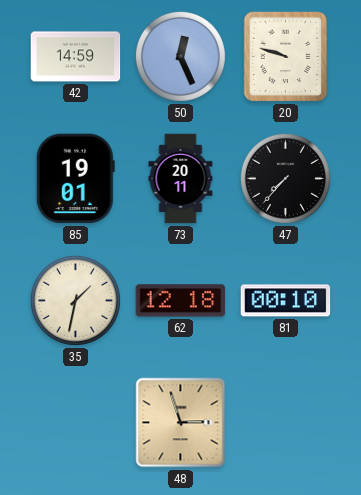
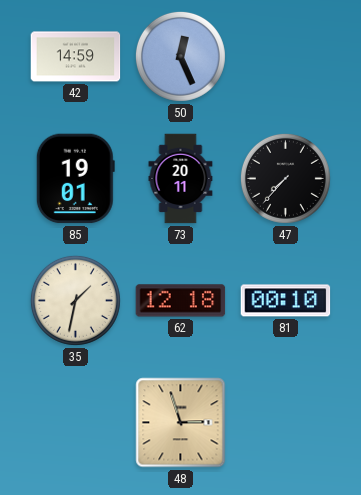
20: 9:48 -> none
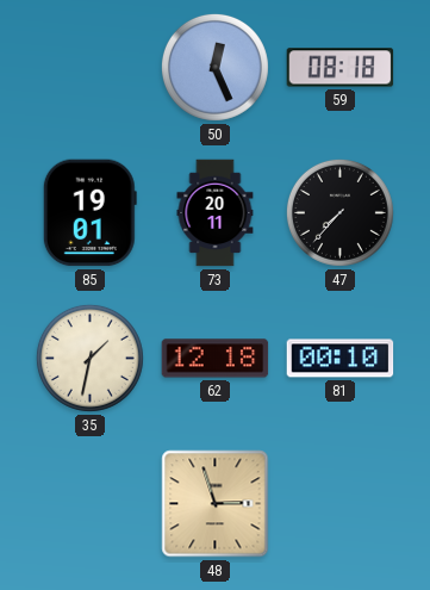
42: 14:59 -> none
59: none -> 08:18
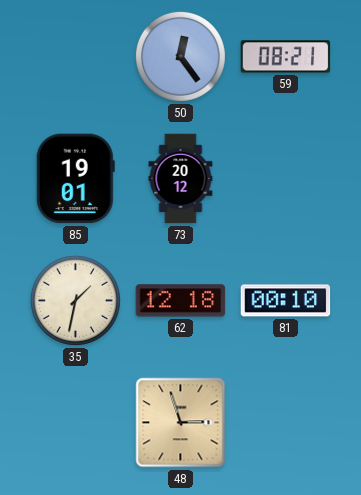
50: 12:26 -> 12:24
59: 08:18 -> 08:21
73: 20:11 -> 20:12
47: 7:37 -> none
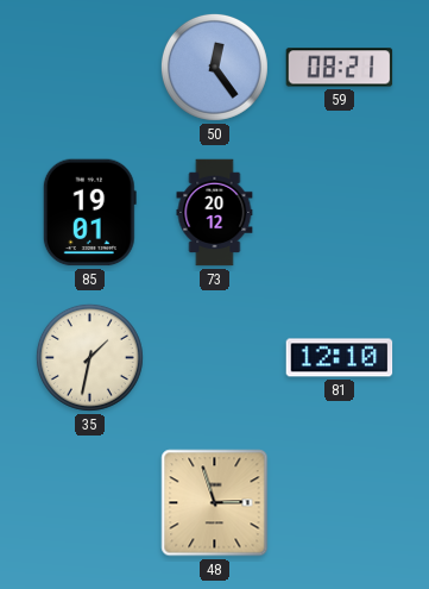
62: 12:18 -> none
81: 00:10 -> 12:10
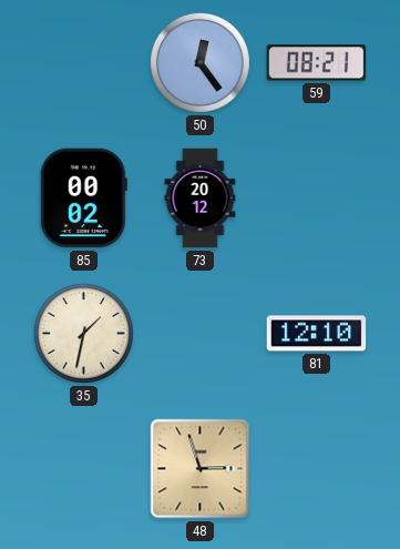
85: 19:01 -> 00:02
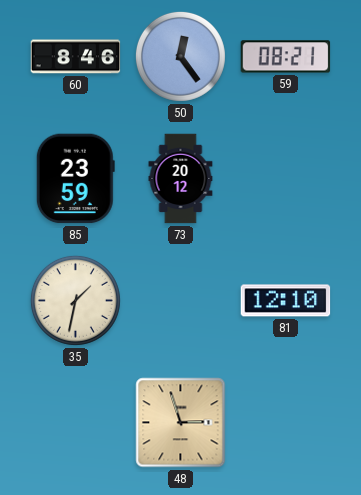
60: none -> 8:46
85: 00:02 -> 23:59
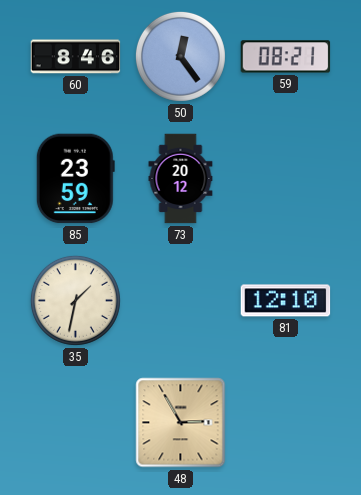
48: 2:57 -> 2:55
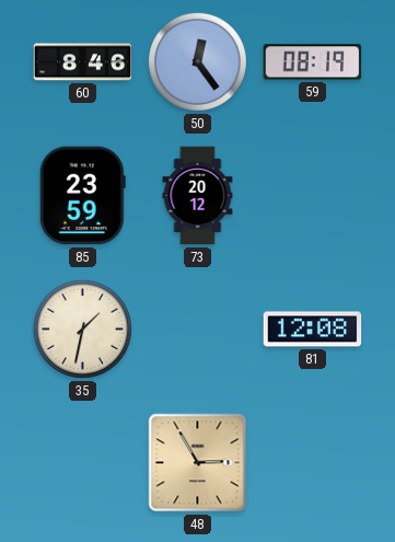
59: 08:21 -> 08:19
81: 12:10 -> 12:08
